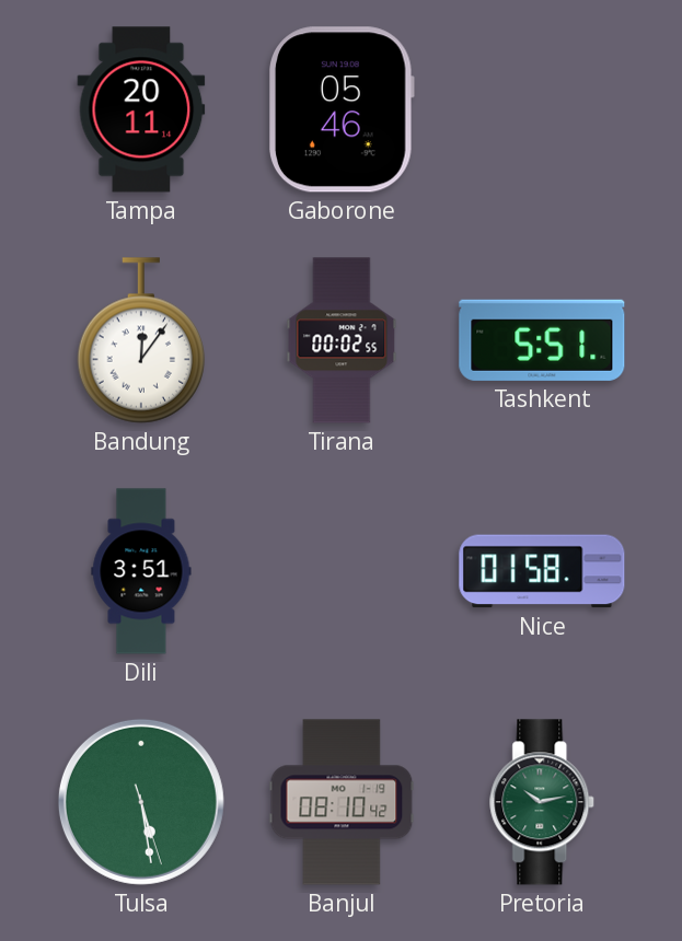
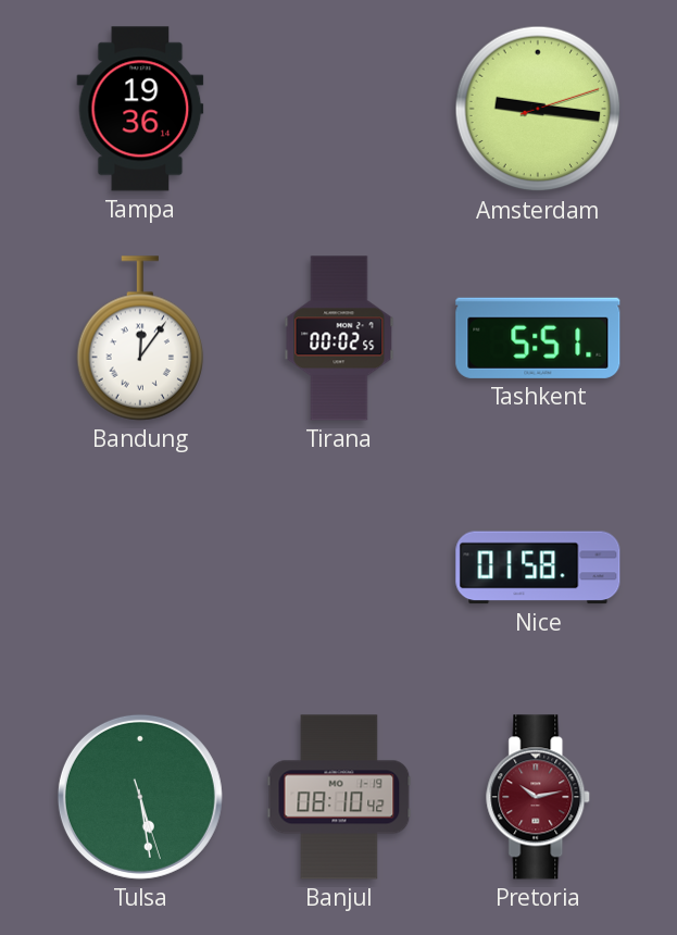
Tampa: 20:11 -> 19:36
Gaborone: 05:46 -> none
Amsterdam: none -> 9:16
Dili: 3:51 -> none
Pretoria dial: green -> burgundy
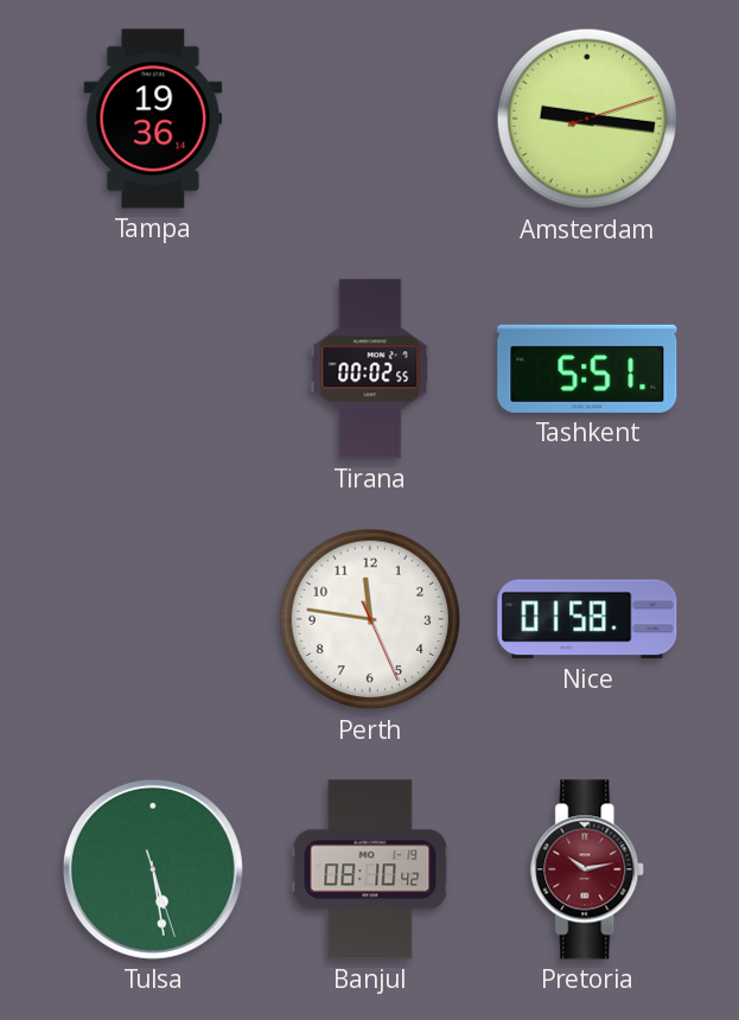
Bandung: 12:06 -> none
Perth: none -> 11:46
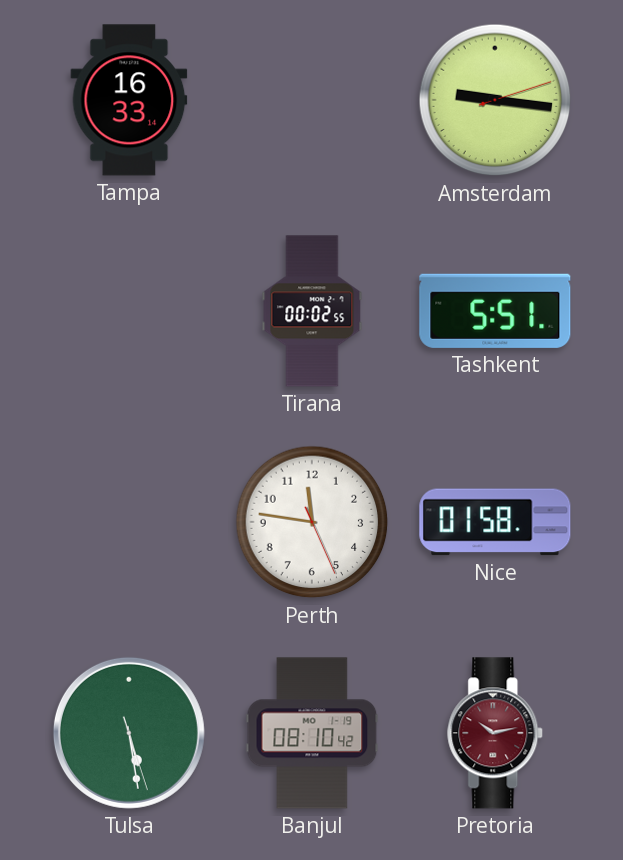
Tampa: 19:36 -> 16:33
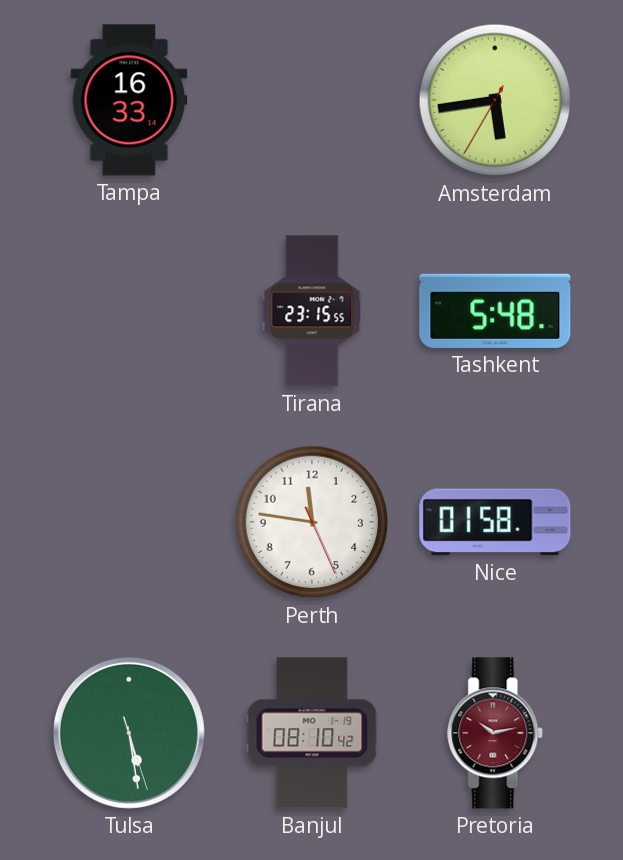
Amsterdam: 9:16 -> 5:43
Tirana: 00:02 -> 23:15
Tashkent: 5:51 -> 5:48
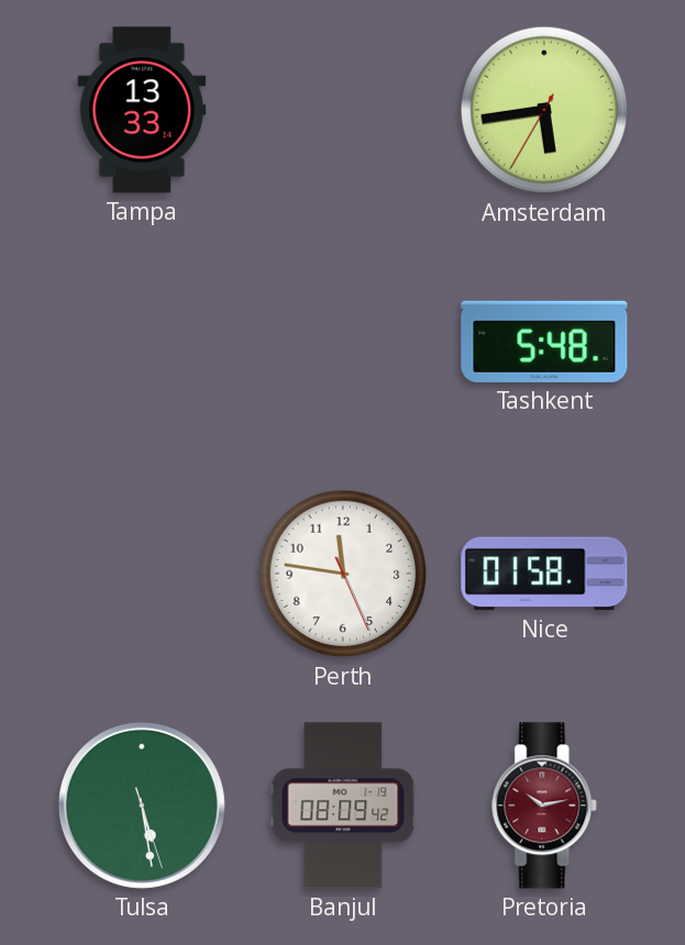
Tampa: 16:33 -> 13:33
Tirana: 23:15 -> none
Banjul: 08:10 -> 08:09
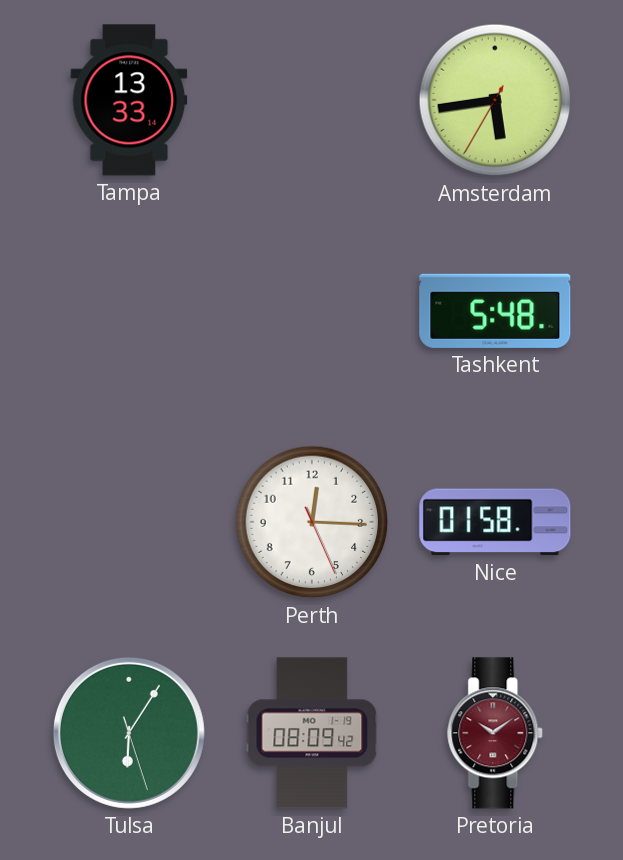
Perth: 11:46 -> 12:15
Tulsa: 5:28 -> 6:05
Pretoria: 10:13 -> 10:09
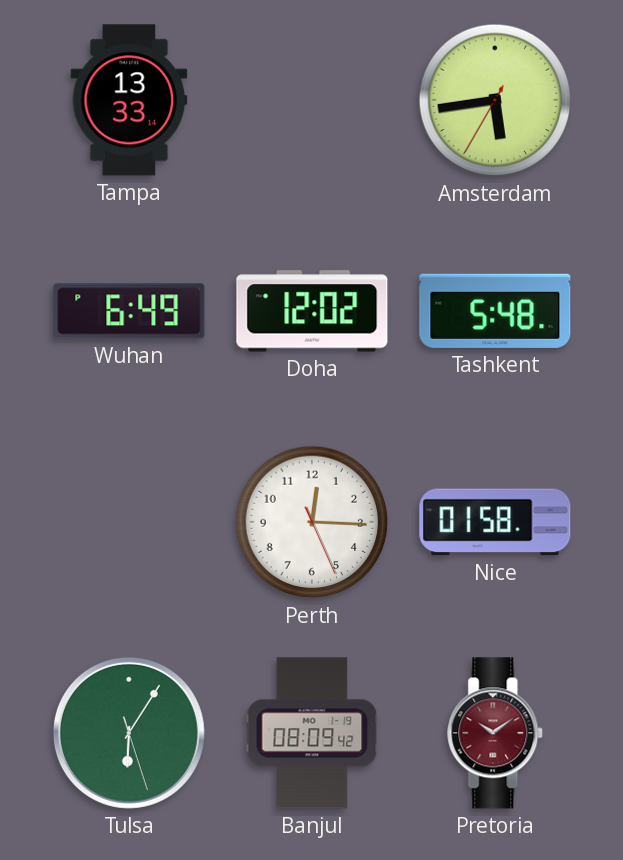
Wuhan: none -> 6:49
Doha: none -> 12:02
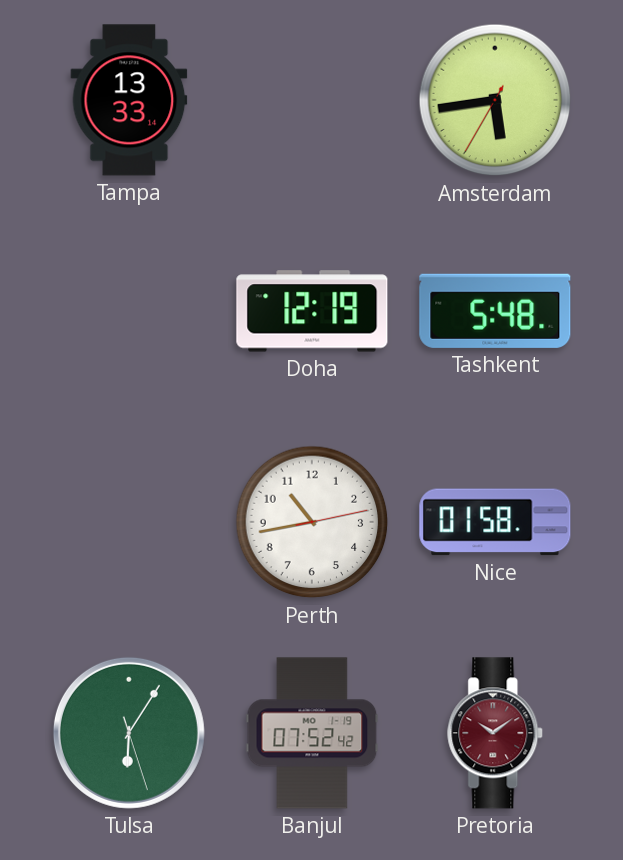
Wuhan: 6:49 -> none
Doha: 12:02 -> 12:19
Perth: 12:15 -> 10:43
Banjul: 08:09 -> 07:52
